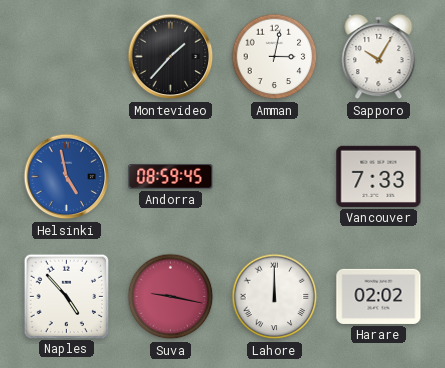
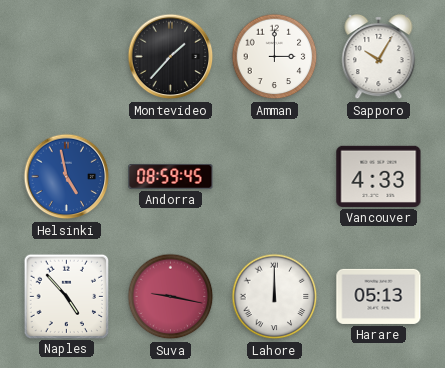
Amman: 3:02 -> 3:00
Vancouver: 7:33 -> 4:33
Harare: 02:02 -> 05:13
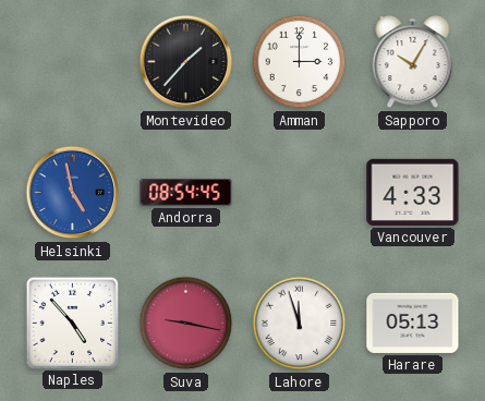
Andorra: 08:59 -> 08:54
Lahore: 12:00 -> 11:57
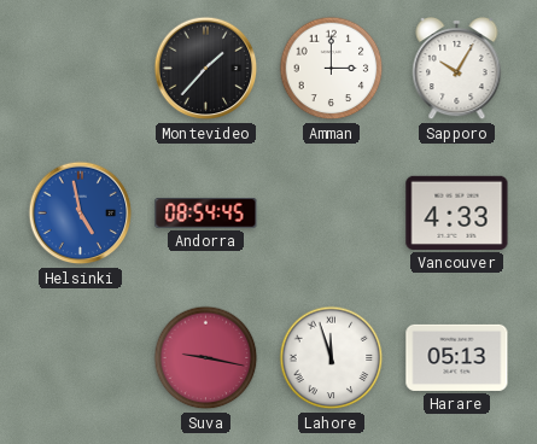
Naples: 4:53 -> none
